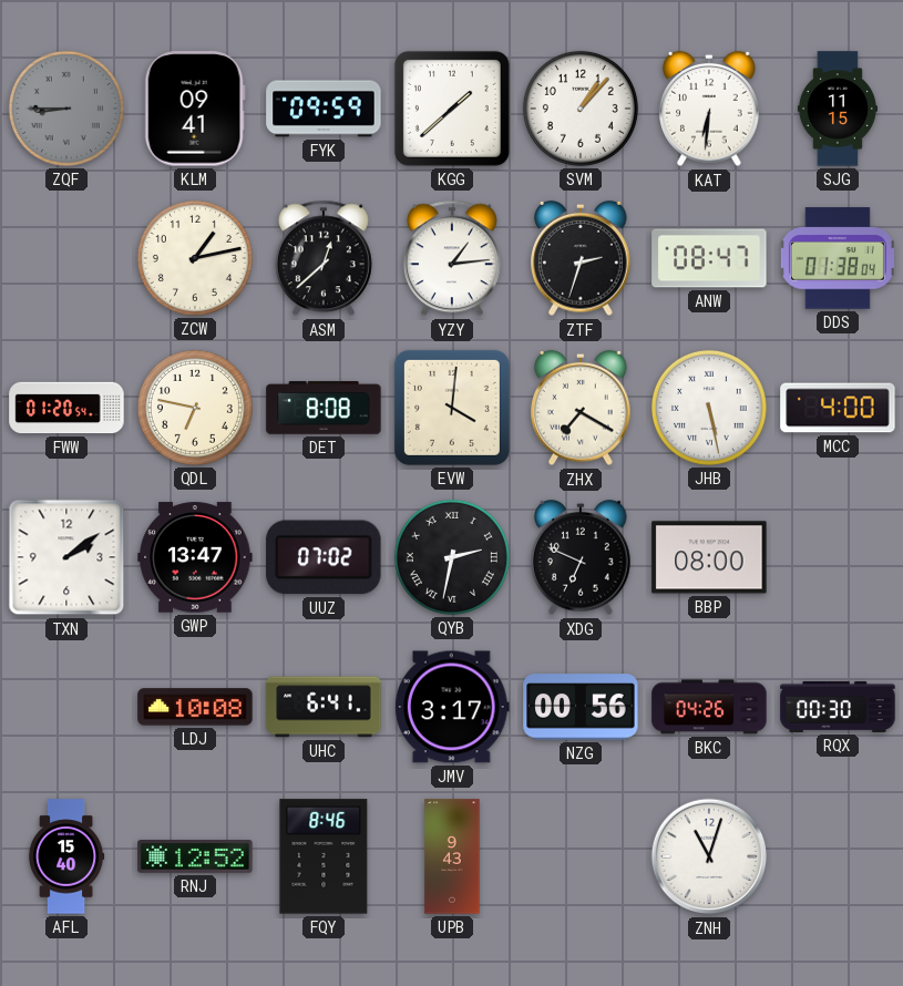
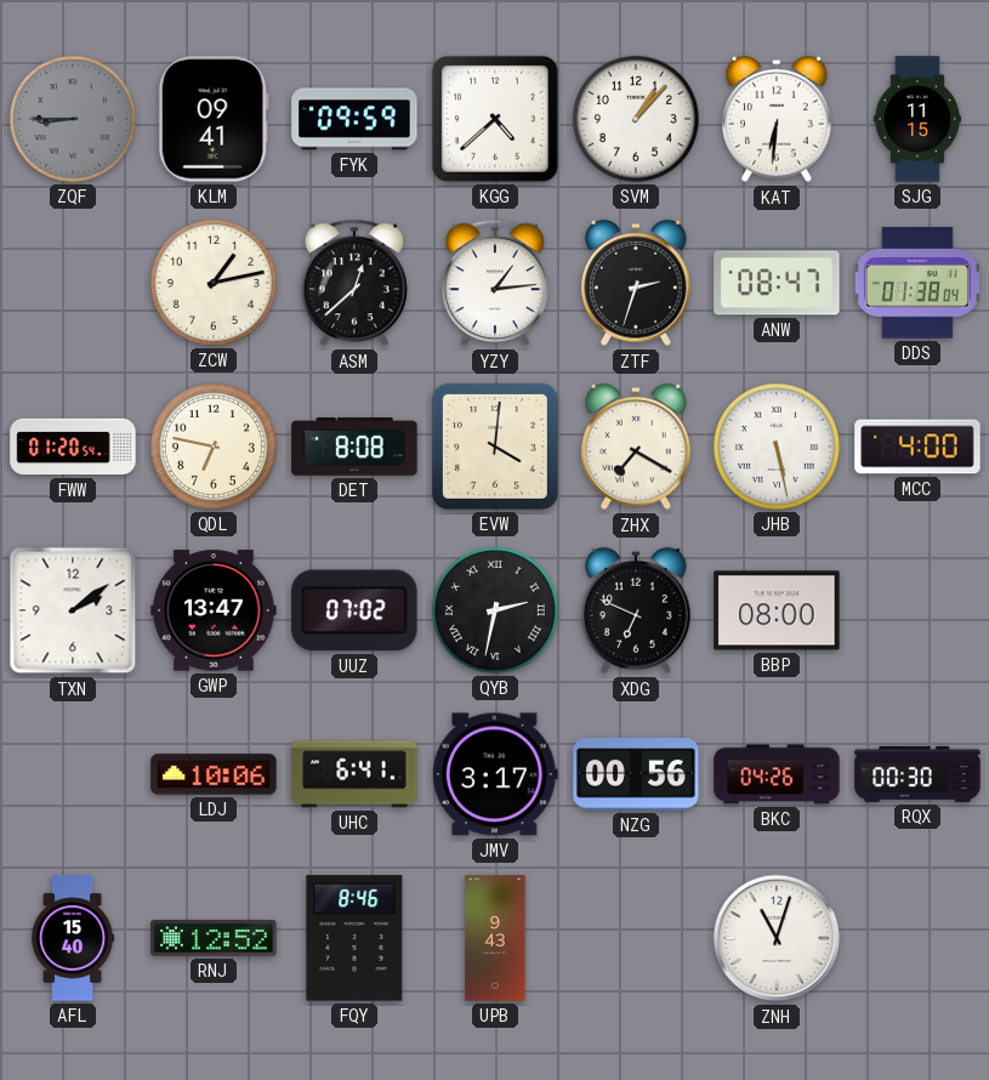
KGG: 1:38 -> 4:38
LDJ: 10:08 -> 10:06
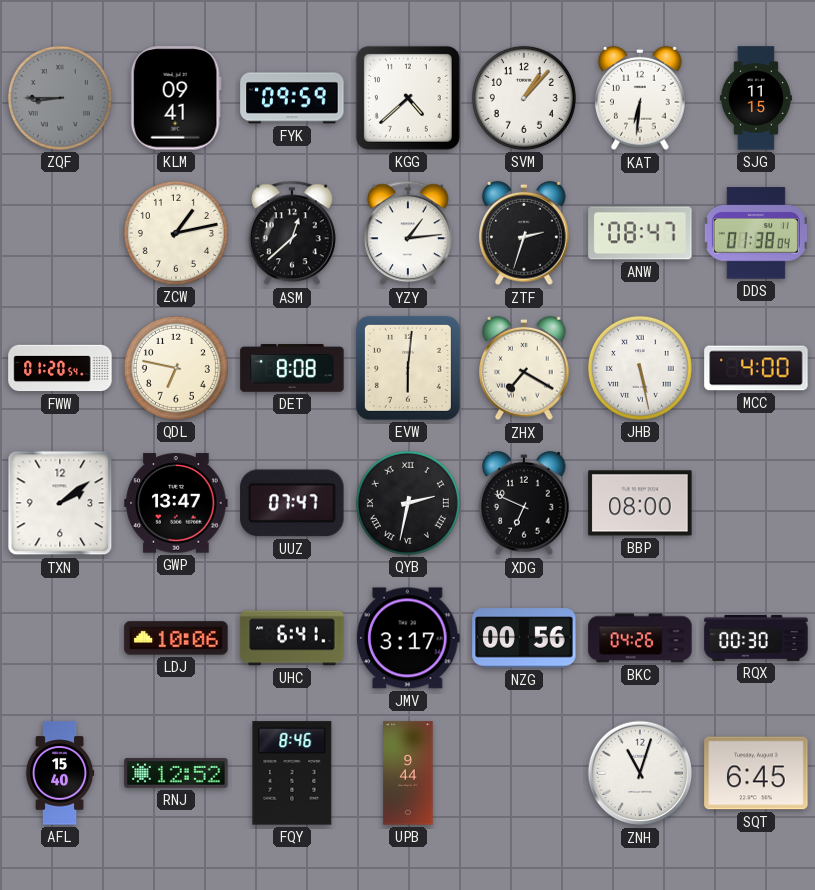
EVW: 4:01 -> 6:01
UUZ: 07:02 -> 07:47
UPB: 9:43 -> 9:44
SQT: none -> 6:45
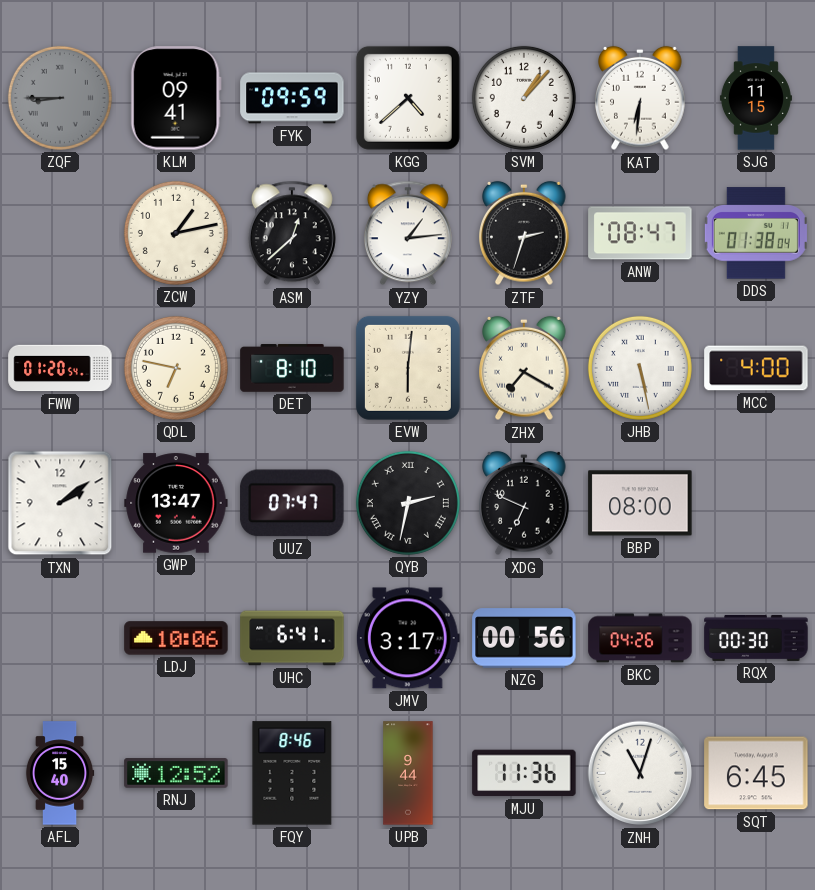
DET: 8:08 -> 8:10
MJU: none -> 11:36
